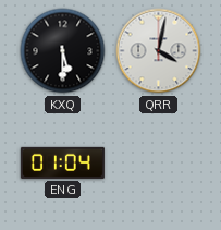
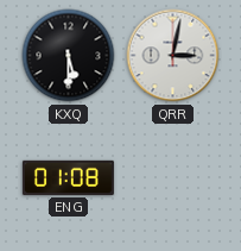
QRR: 4:02 -> 3:02
ENG: 01:04 -> 01:08
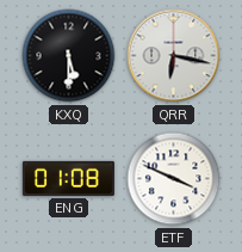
QRR: 3:02 -> 6:17
ETF: none -> 3:49
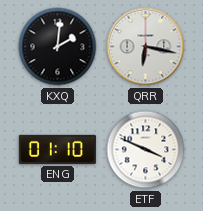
KXQ: 5:30 -> 2:01
ENG: 01:08 -> 01:10
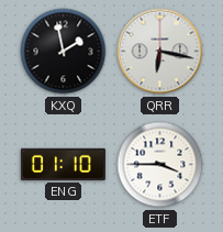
KXQ: 2:01 -> 1:58
ETF: 3:49 -> 3:45
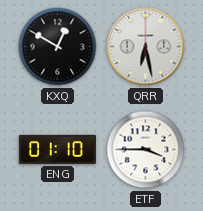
KXQ: 1:58 -> 12:50
QRR: 6:17 -> 6:28
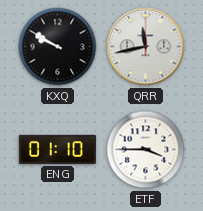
KXQ: 12:50 -> 9:50
QRR: 6:28 -> 11:43
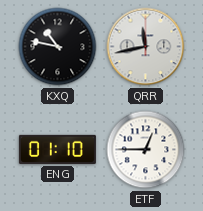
KXQ: 9:50 -> 10:47
ETF: 3:45 -> 12:45
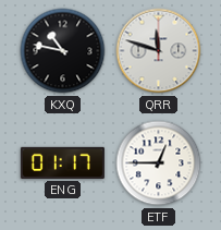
QRR: 11:43 -> 11:48
ENG: 01:10 -> 01:17
